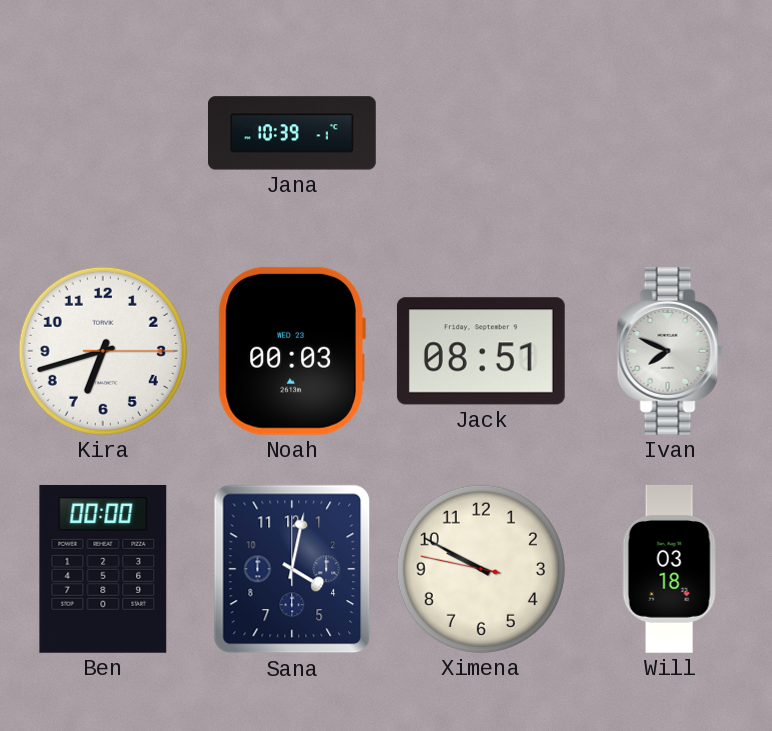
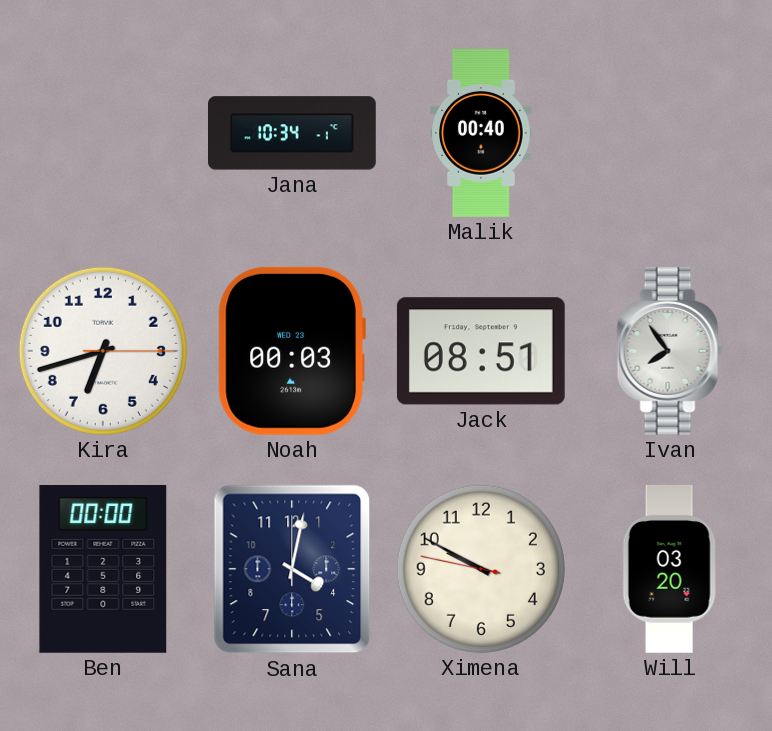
Jana: 10:39 -> 10:34
Malik: none -> 00:40
Ivan: 7:49 -> 7:54
Will: 03:18 -> 03:20
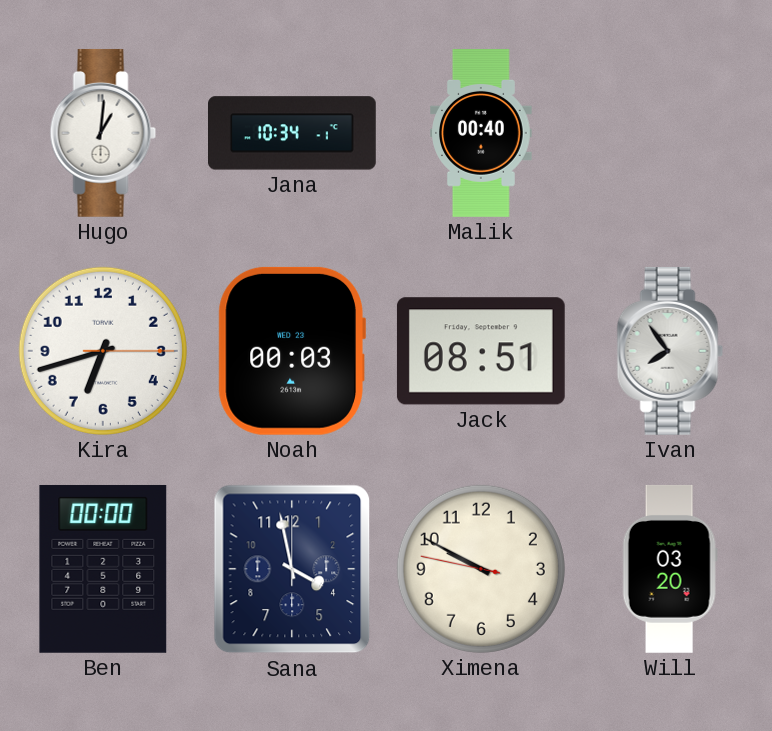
Hugo: none -> 1:01
Sana: 4:02 -> 3:58
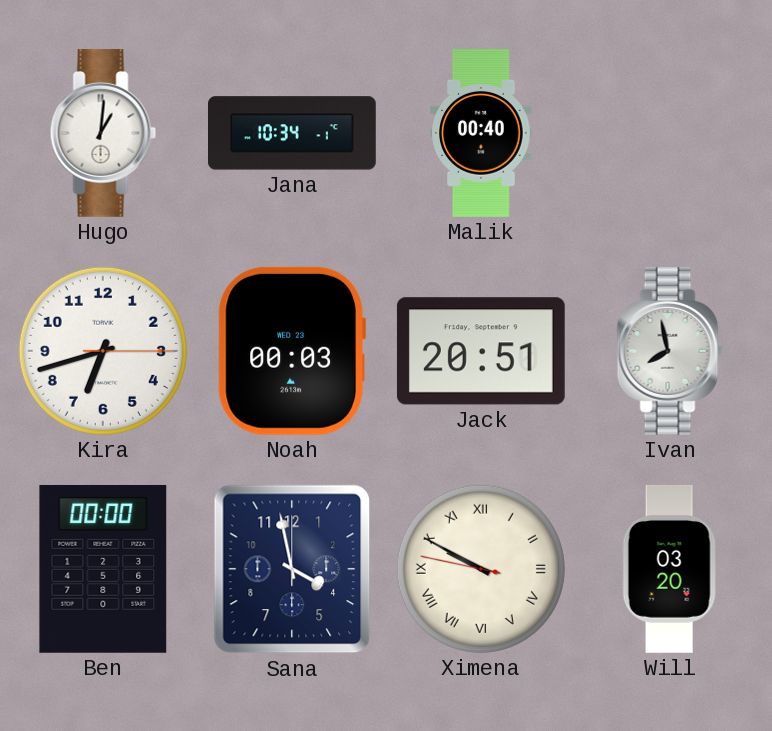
Jack: 08:51 -> 20:51
Ivan: 7:54 -> 7:58
Ximena numerals: Arabic -> Roman
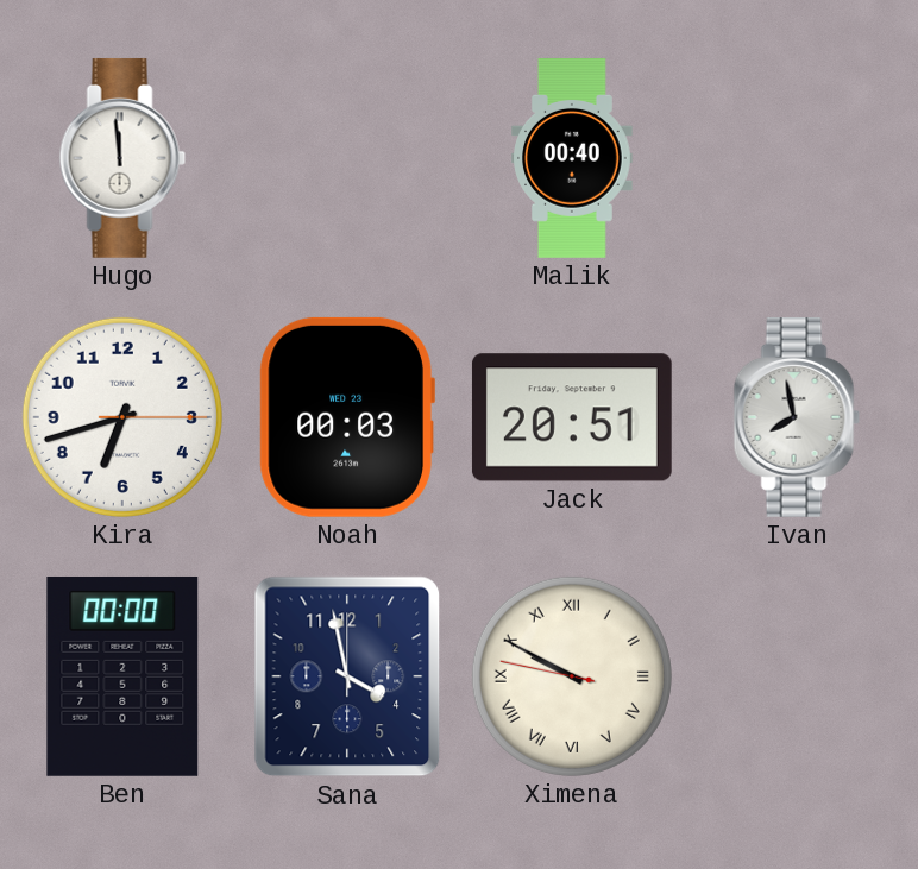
Hugo: 1:01 -> 11:59
Jana: 10:34 -> none
Will: 03:20 -> none
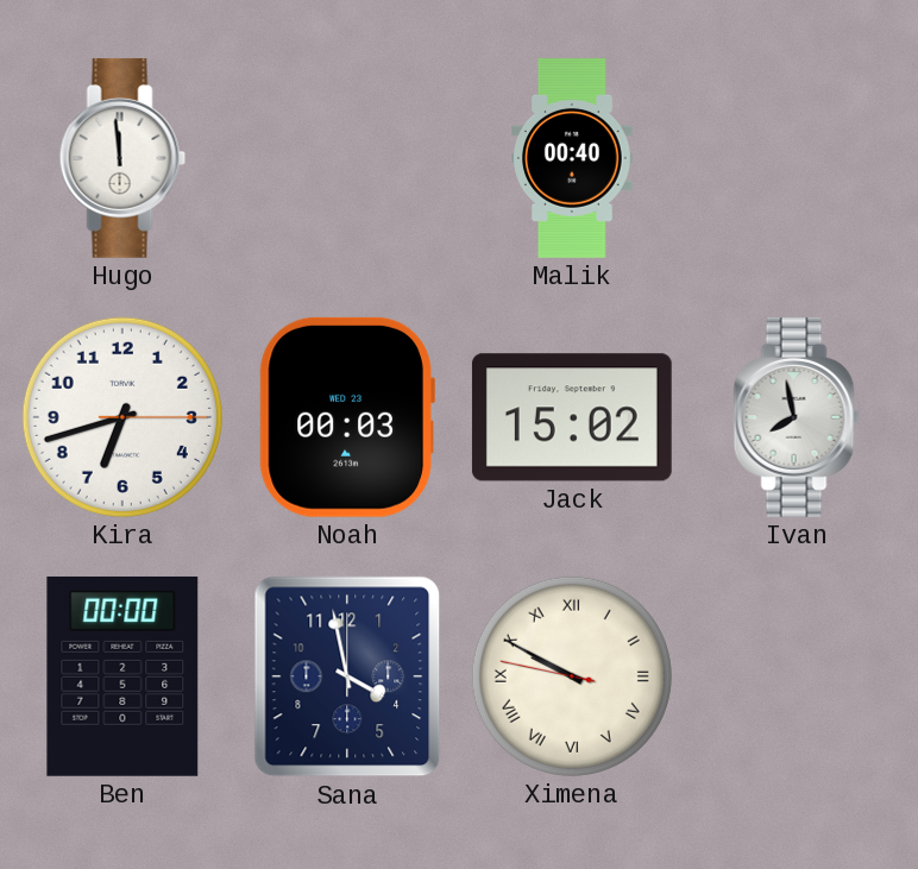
Jack: 20:51 -> 15:02
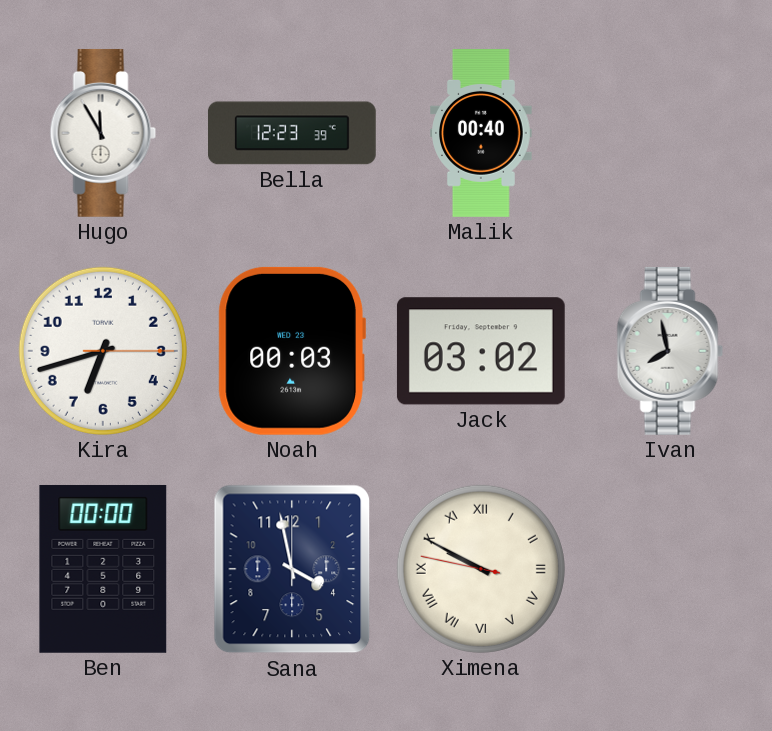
Hugo: 11:59 -> 11:55
Bella: none -> 12:23
Jack: 15:02 -> 03:02
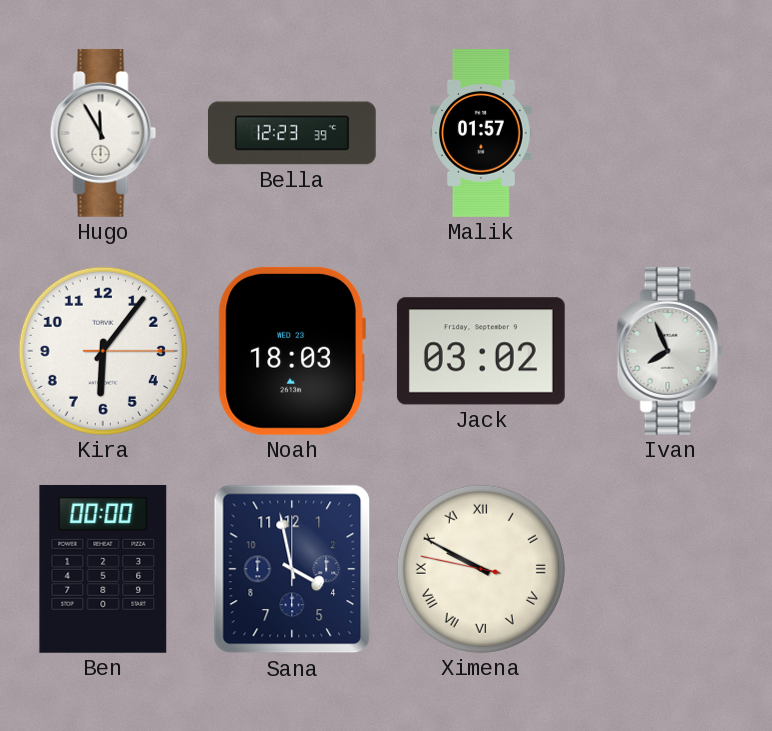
Malik: 00:40 -> 01:57
Kira: 6:42 -> 6:06
Noah: 00:03 -> 18:03
Ivan: 7:58 -> 7:56
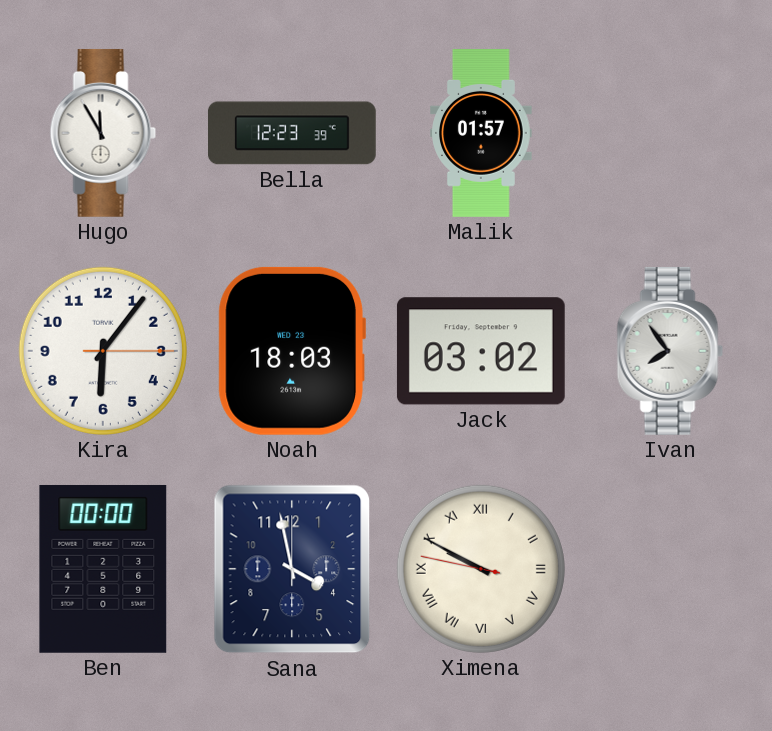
Ivan: 7:56 -> 7:54
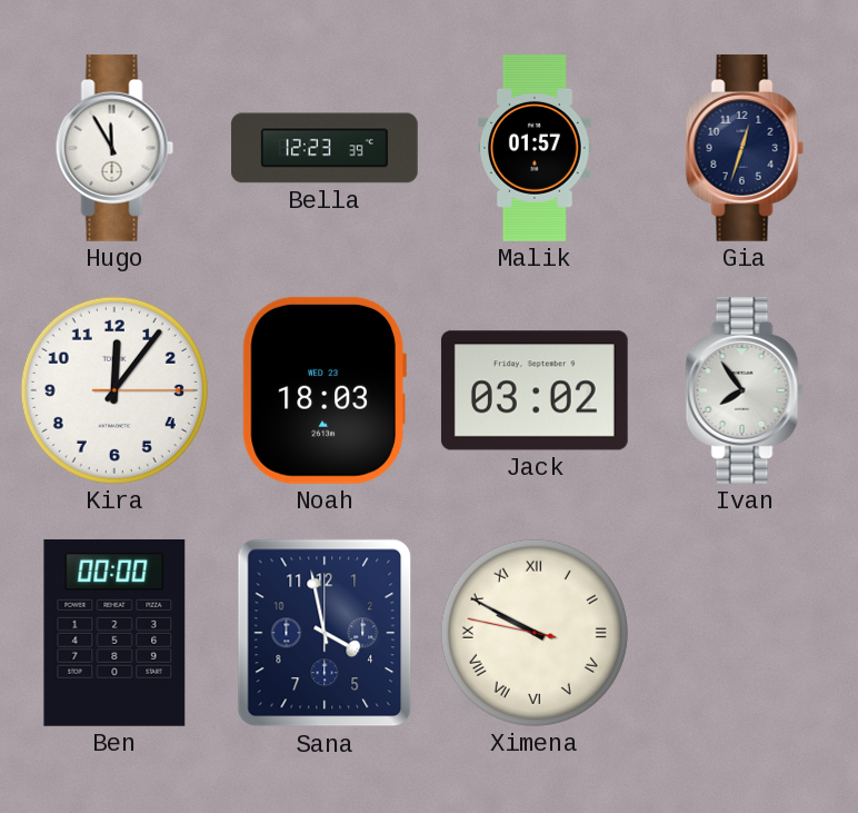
Gia: none -> 12:33
Kira: 6:06 -> 12:06
